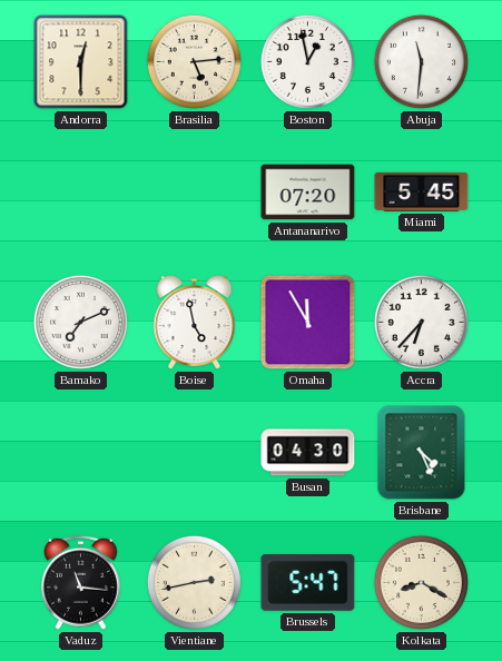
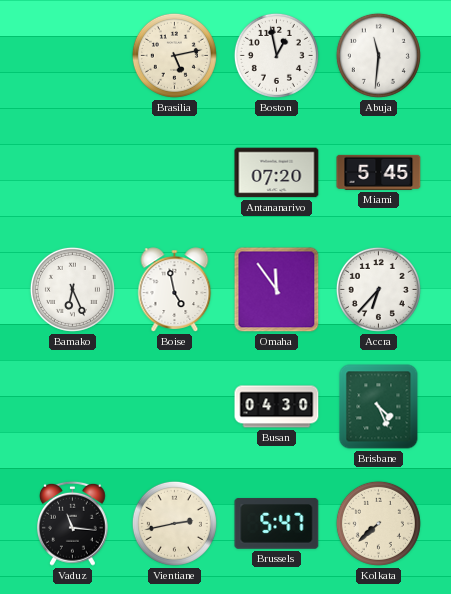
Andorra: 12:30 -> none
Brasilia: 5:14 -> 5:13
Bamako: 7:11 -> 6:26
Omaha: 11:55 -> 11:54
Kolkata: 8:20 -> 7:38
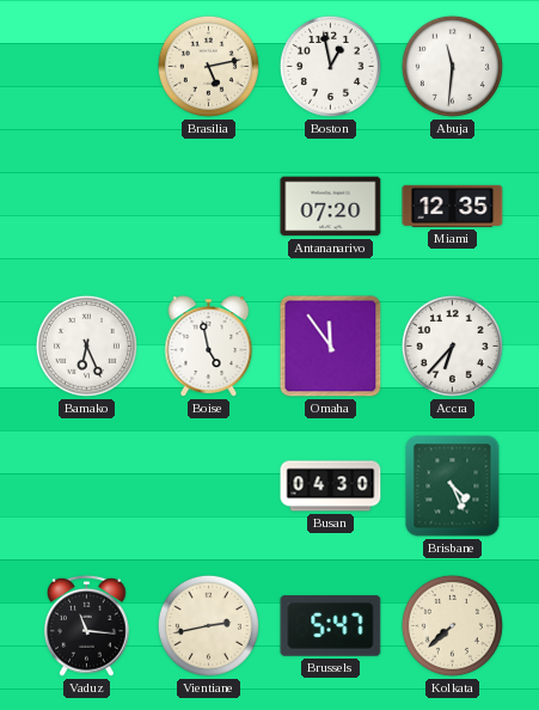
Miami: 5:45 -> 12:35
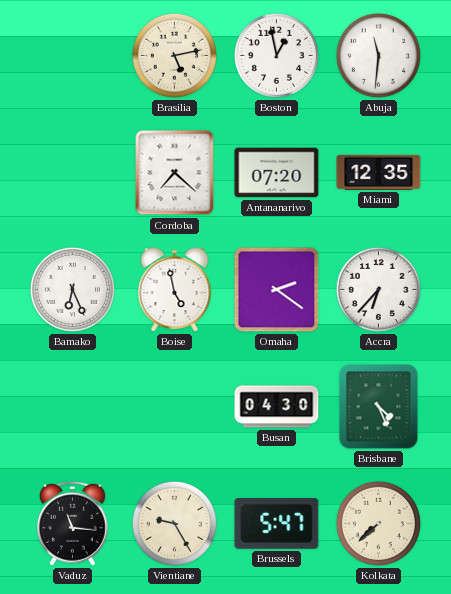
Cordoba: none -> 7:22
Omaha: 11:54 -> 2:21
Vientiane: 2:43 -> 9:25
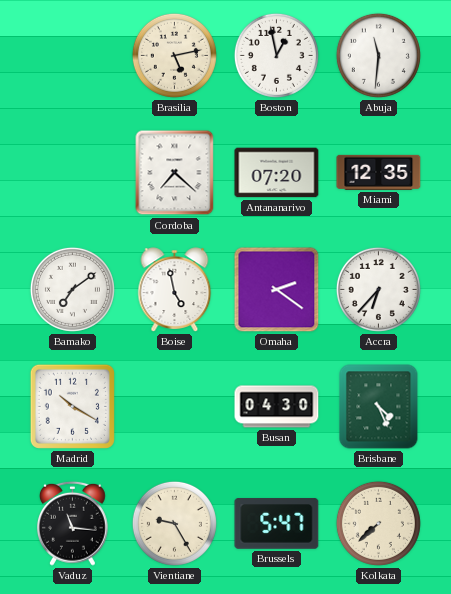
Bamako: 6:26 -> 7:09
Madrid: none -> 10:20
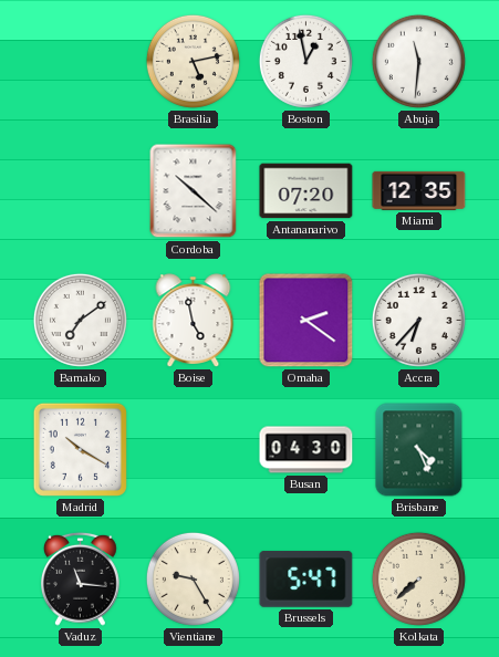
Cordoba: 7:22 -> 10:22
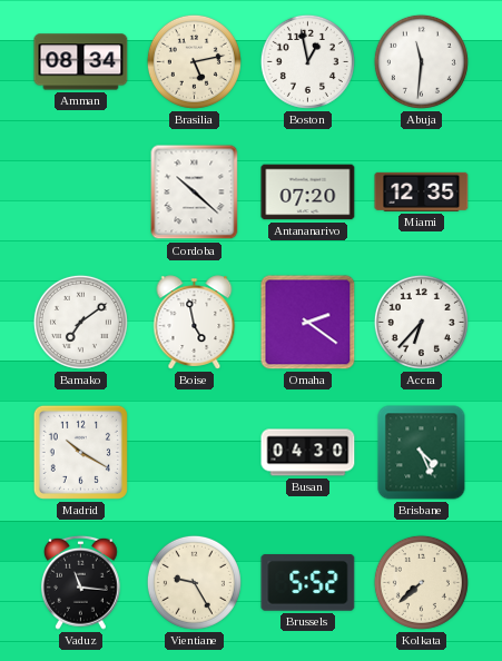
Amman: none -> 08:34
Brussels: 5:47 -> 5:52
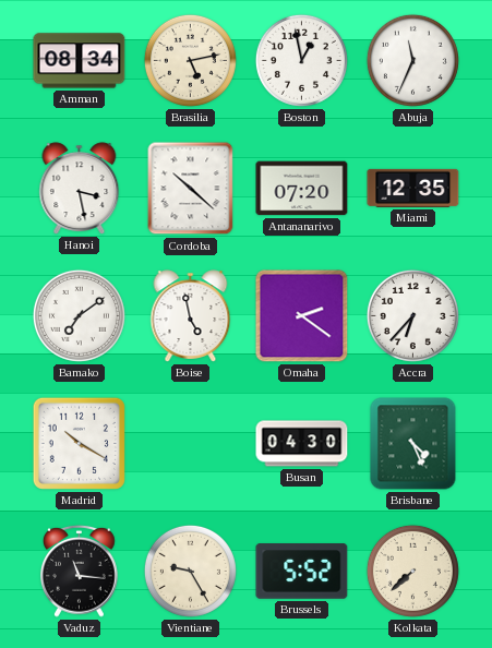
Abuja: 11:31 -> 11:34
Hanoi: none -> 3:28
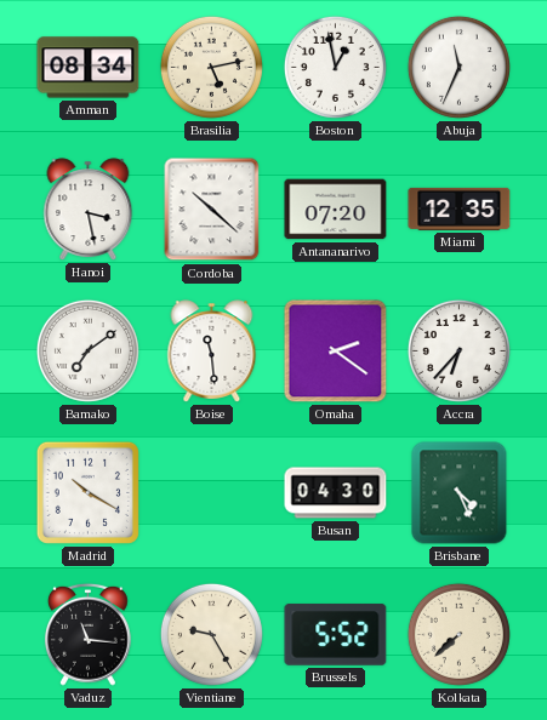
Boise: 4:58 -> 11:29
